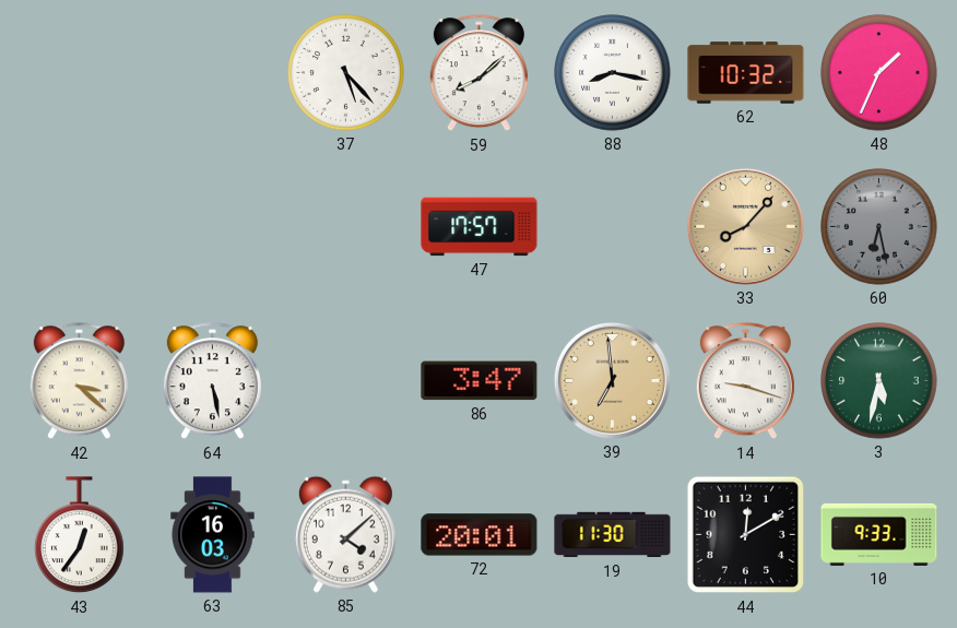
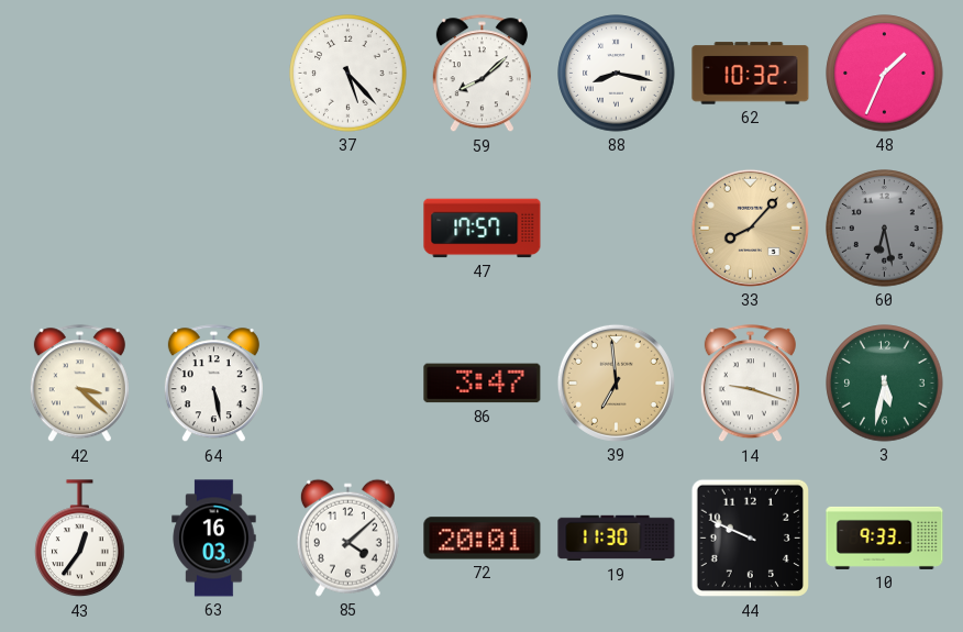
44: 12:10 -> 9:49
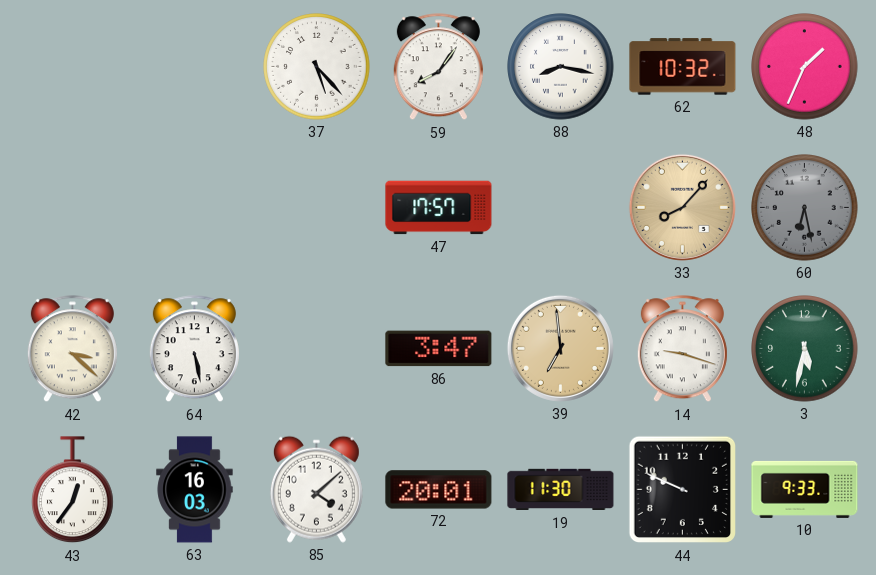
59: 8:08 -> 8:06
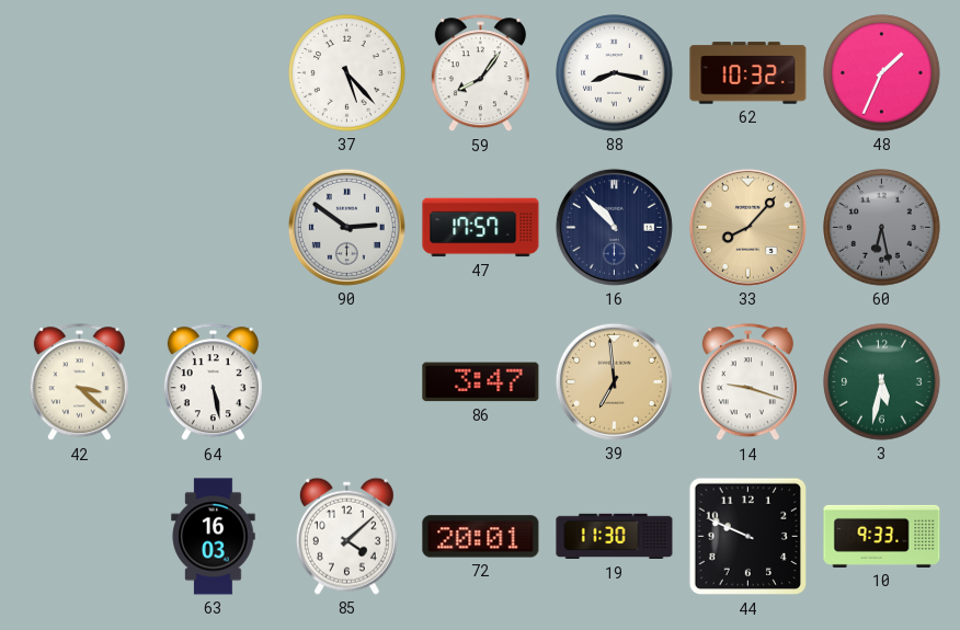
90: none -> 2:51
16: none -> 10:53
43: 12:36 -> none
